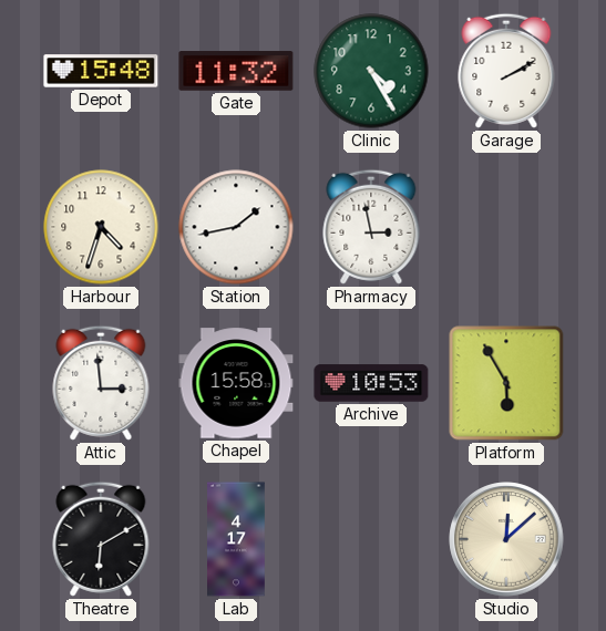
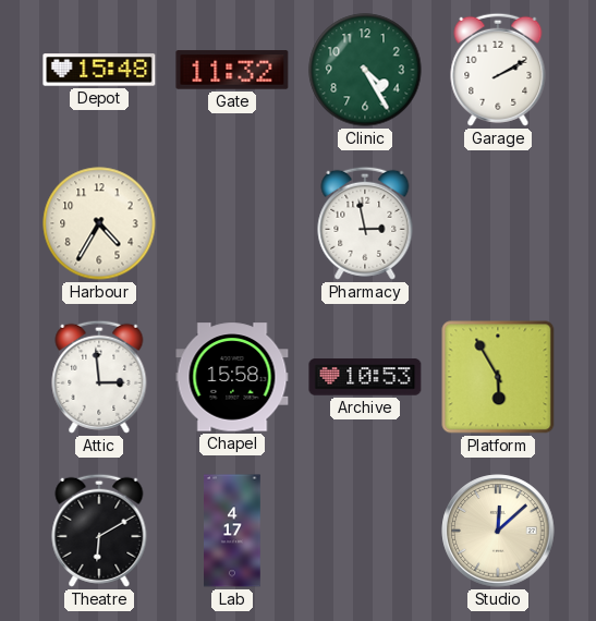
Harbour: 4:33 -> 4:35
Station: 1:43 -> none
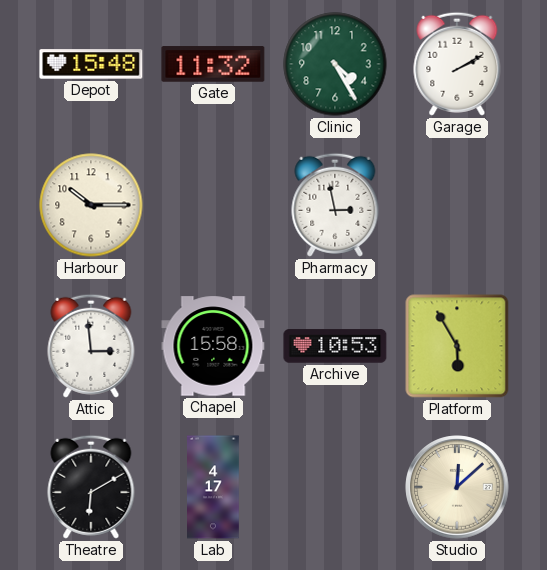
Harbour: 4:35 -> 10:15
